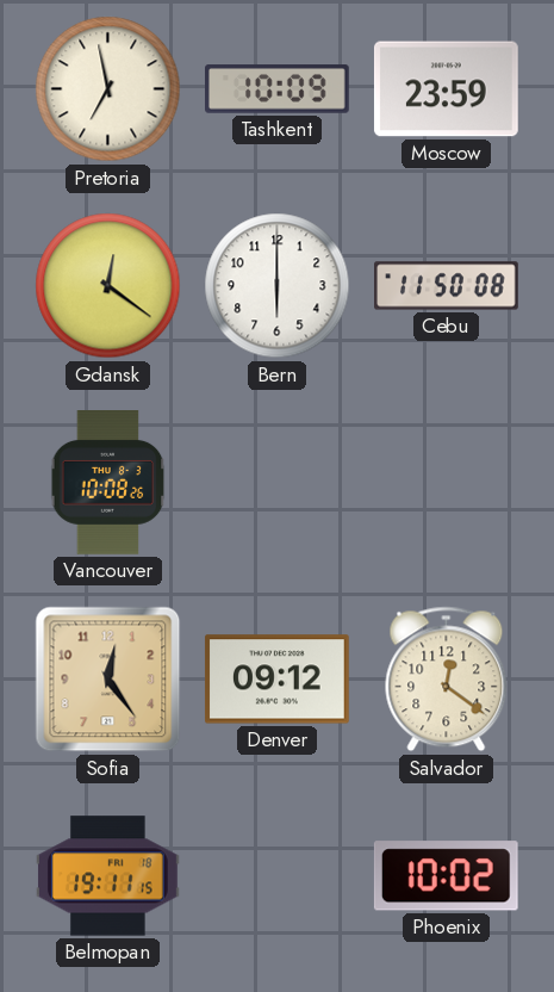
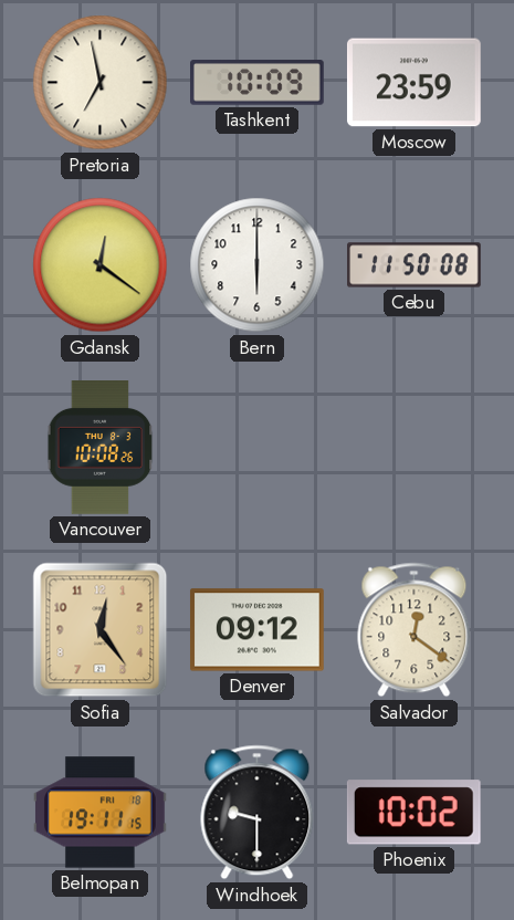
Windhoek: none -> 9:30
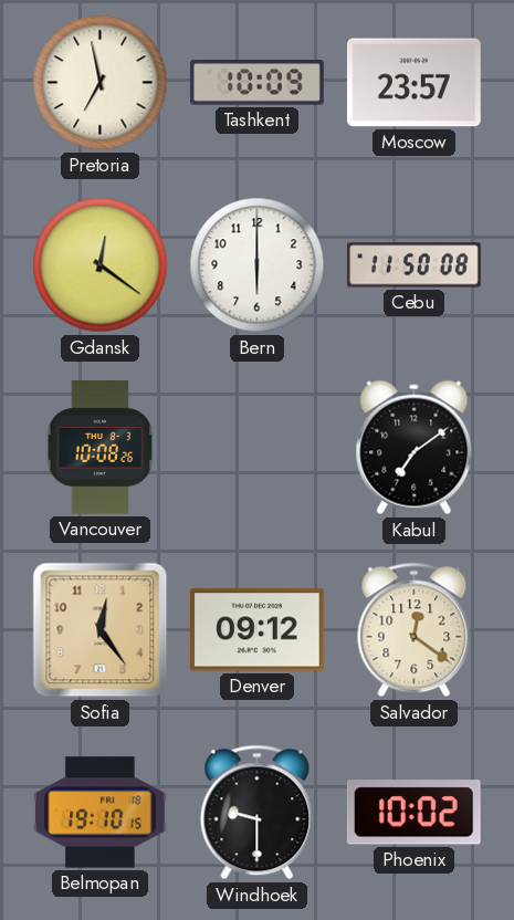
Moscow: 23:59 -> 23:57
Kabul: none -> 7:09
Belmopan: 19:11 -> 19:10
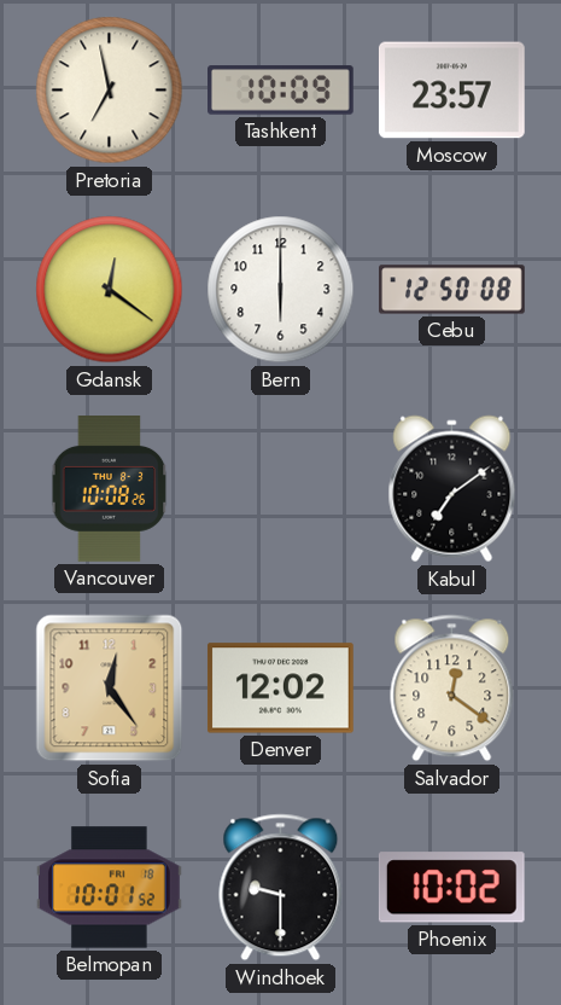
Cebu: 11:50 -> 12:50
Denver: 09:12 -> 12:02
Belmopan: 19:10 -> 10:01
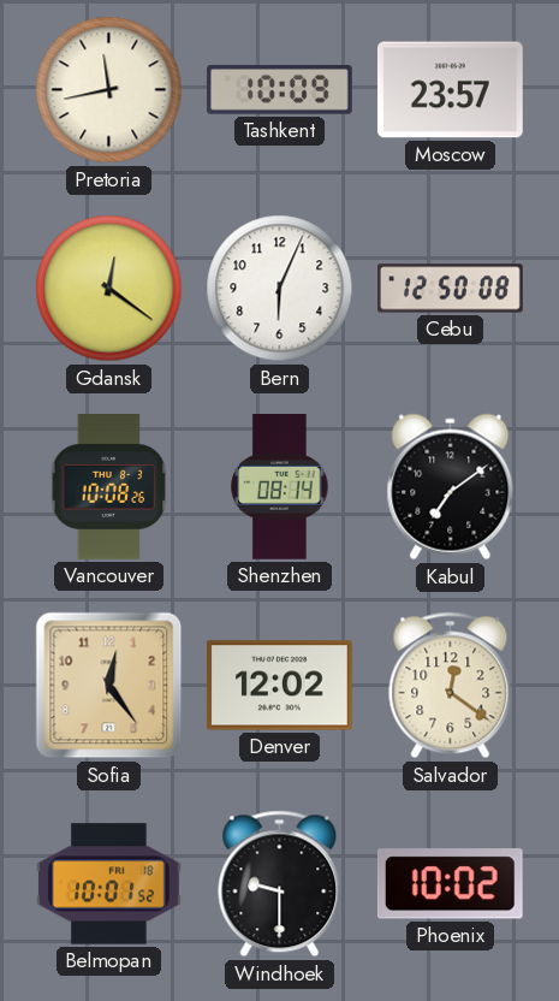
Pretoria: 6:58 -> 11:43
Bern: 6:00 -> 6:04
Shenzhen: none -> 08:14
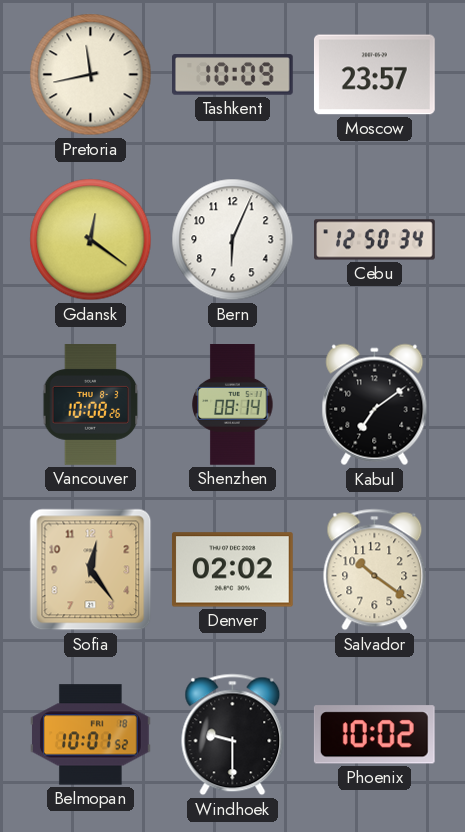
Cebu: 12:50:08 -> 12:50:34
Denver: 12:02 -> 02:02
Salvador: 12:21 -> 10:21
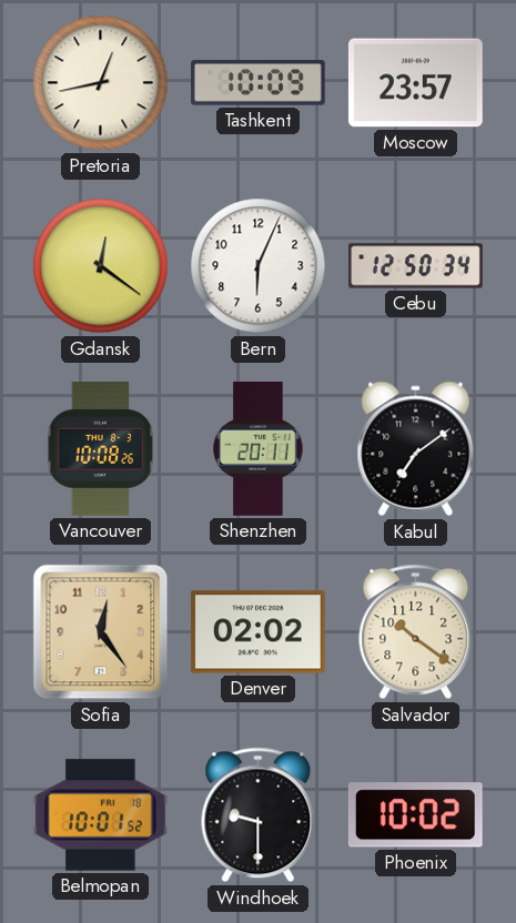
Pretoria: 11:43 -> 12:43
Shenzhen: 08:14 -> 20:11
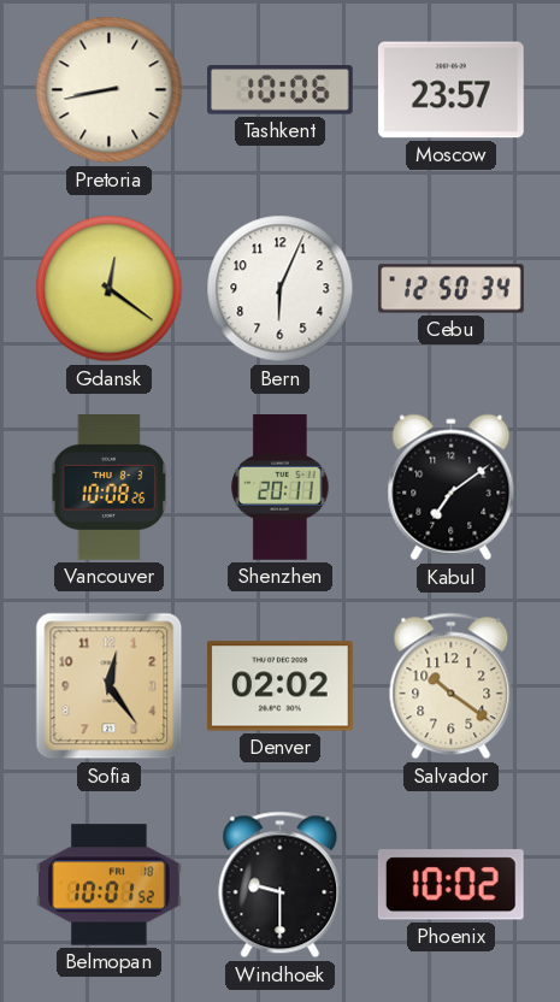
Pretoria: 12:43 -> 8:43
Tashkent: 10:09 -> 10:06
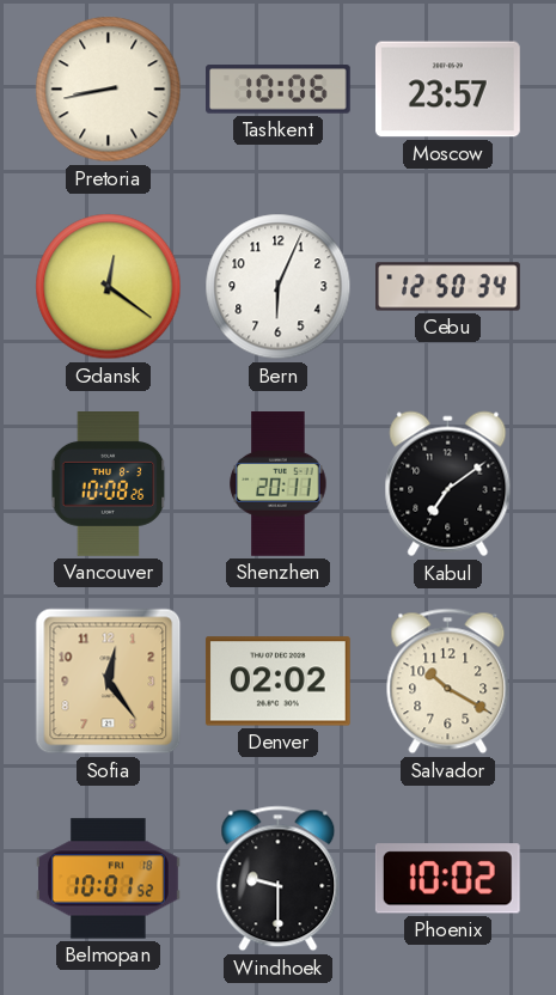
Salvador: 10:21 -> 10:20
